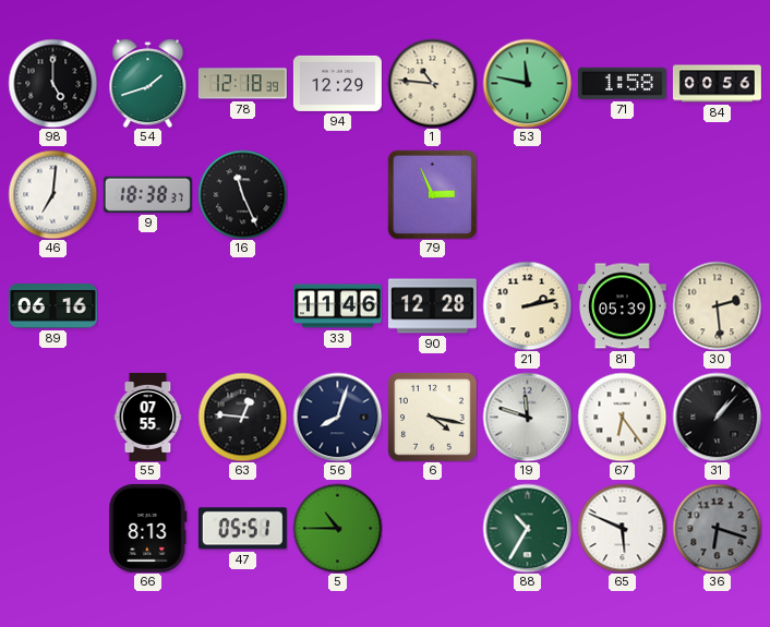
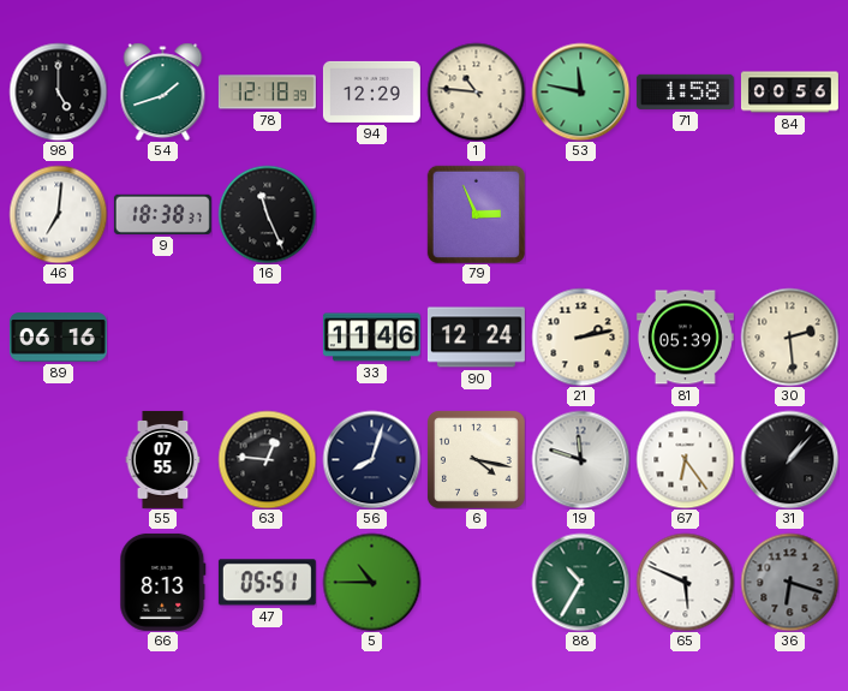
90: 12:28 -> 12:24
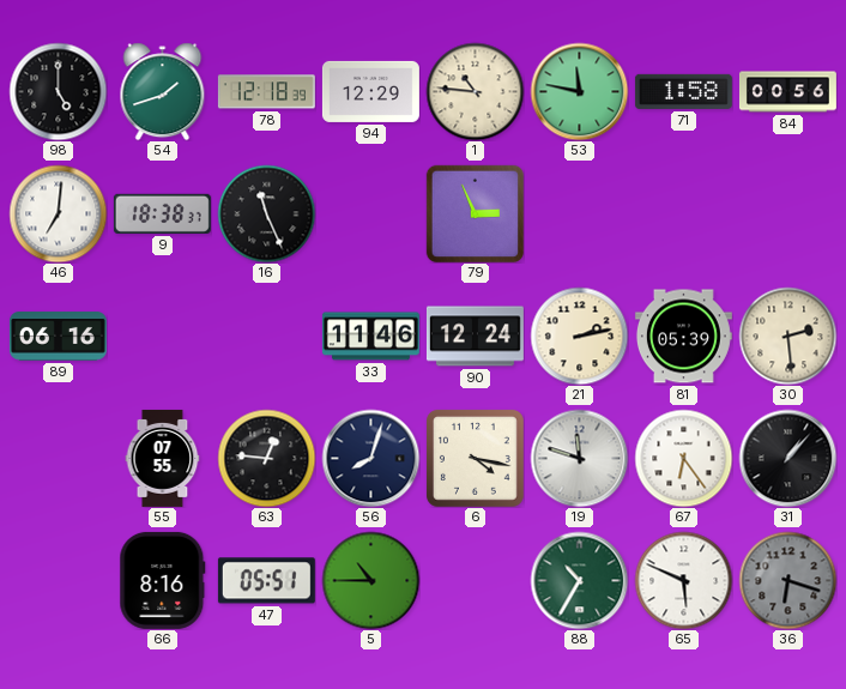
66: 8:13 -> 8:16
